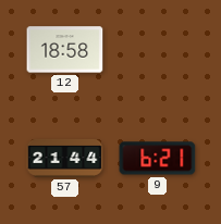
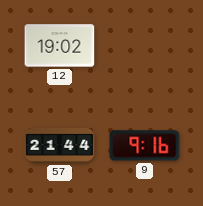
12: 18:58 -> 19:02
9: 6:21 -> 9:16
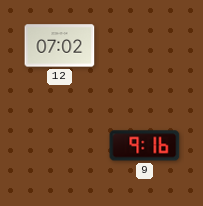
12: 19:02 -> 07:02
57: 21:44 -> none
